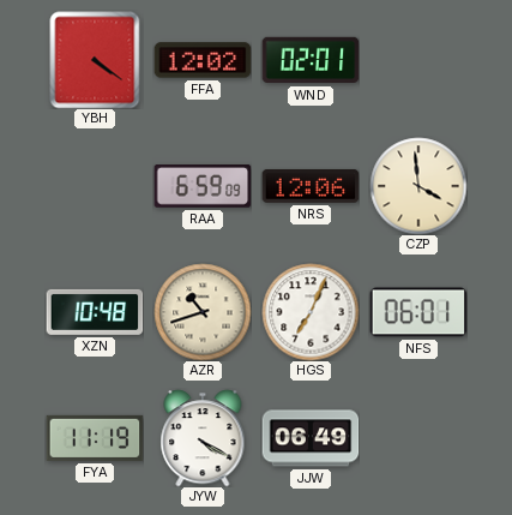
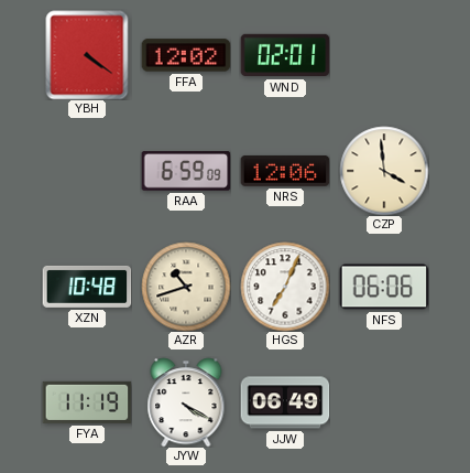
NFS: 06:01 -> 06:06
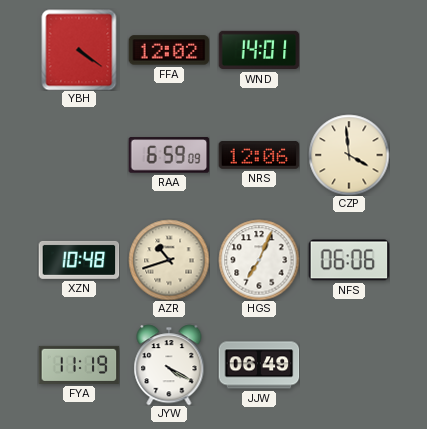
WND: 02:01 -> 14:01
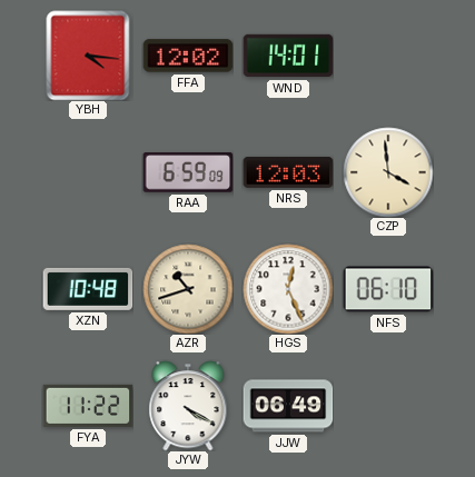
YBH: 4:21 -> 4:16
NRS: 12:06 -> 12:03
HGS: 7:04 -> 12:26
NFS: 06:06 -> 06:10
FYA: 11:19 -> 11:22
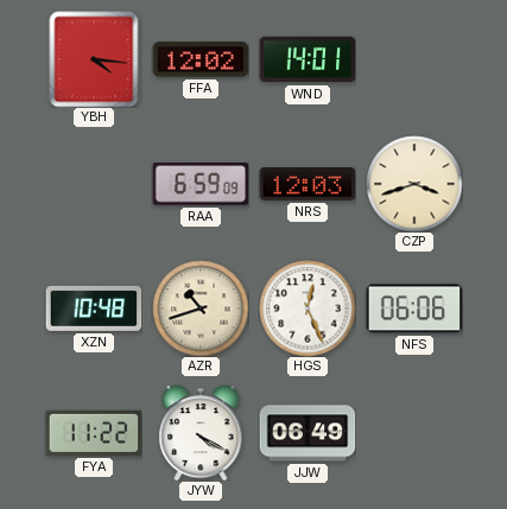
CZP: 3:59 -> 3:42
NFS: 06:10 -> 06:06
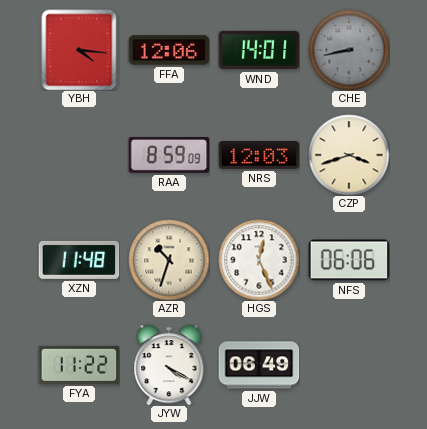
FFA: 12:02 -> 12:06
CHE: none -> 8:43
RAA: 6:59 -> 8:59
XZN: 10:48 -> 11:48
AZR: 10:42 -> 10:33
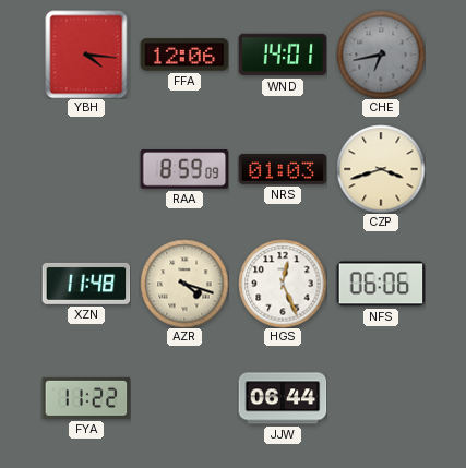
CHE: 8:43 -> 6:43
NRS: 12:03 -> 01:03
AZR: 10:33 -> 4:18
JYW: 4:20 -> none
JJW: 06:49 -> 06:44
